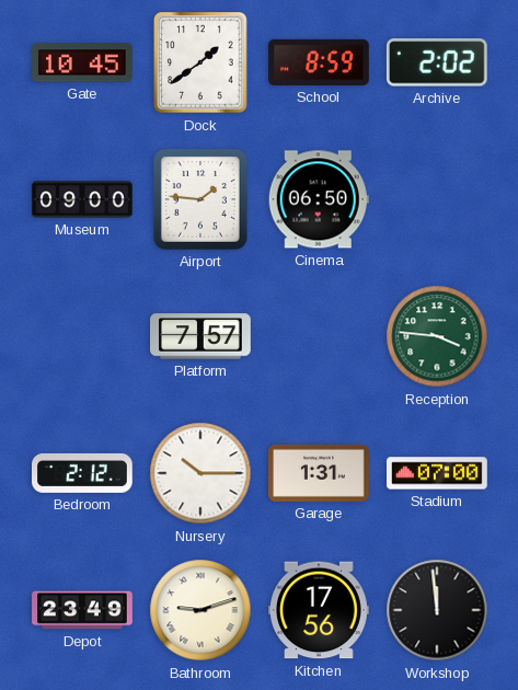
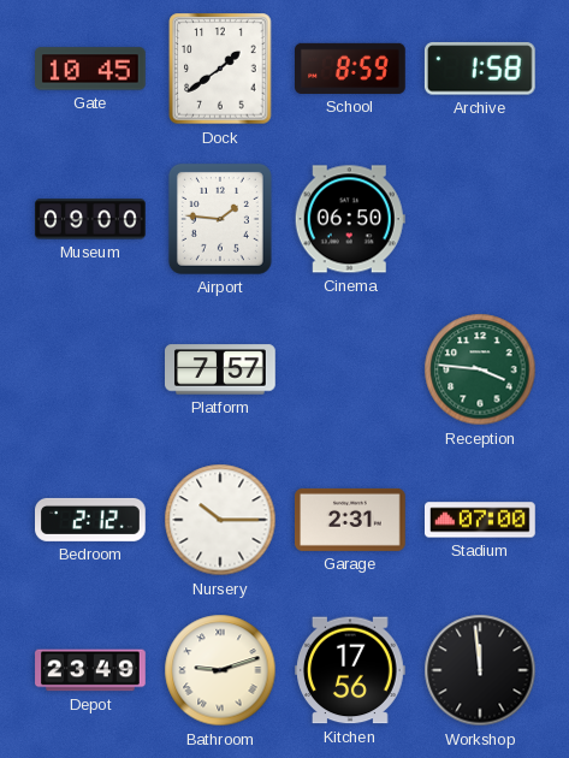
Archive: 2:02 -> 1:58
Garage: 1:31 -> 2:31
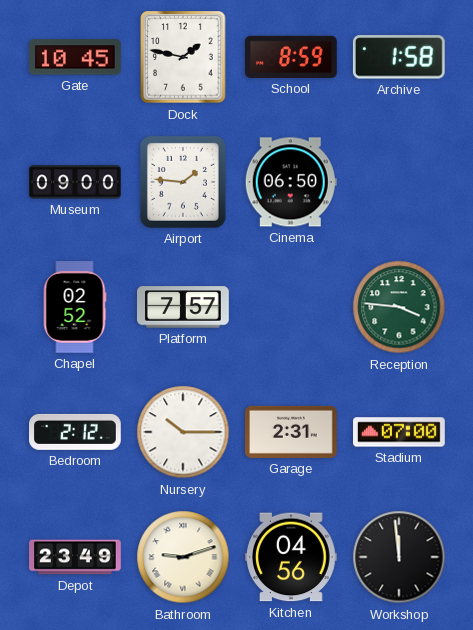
Dock: 1:39 -> 1:47
Chapel: none -> 02:52
Kitchen: 17:56 -> 04:56
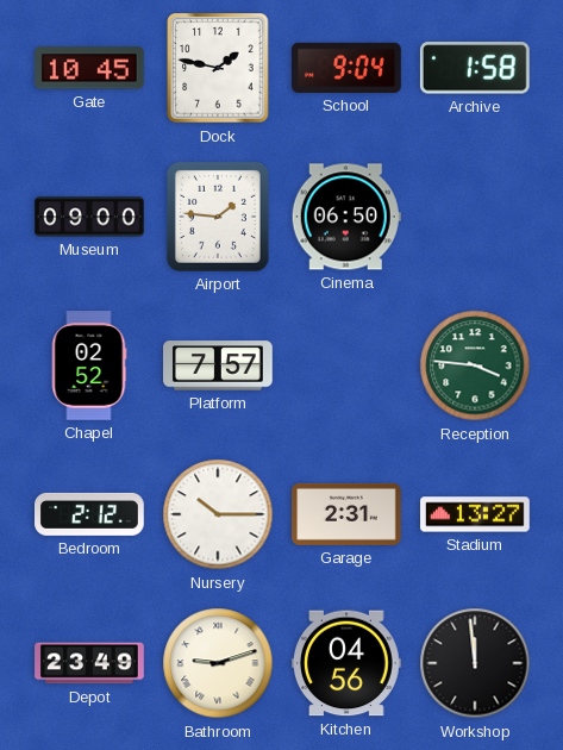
School: 8:59 -> 9:04
Stadium: 07:00 -> 13:27
